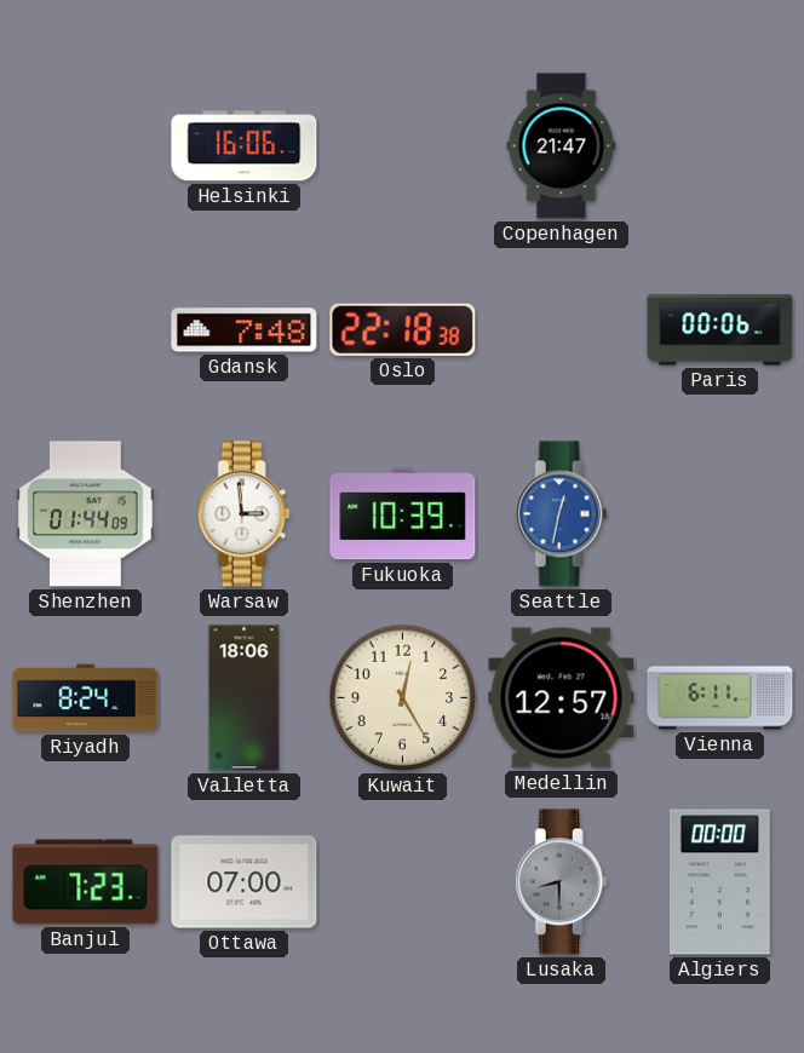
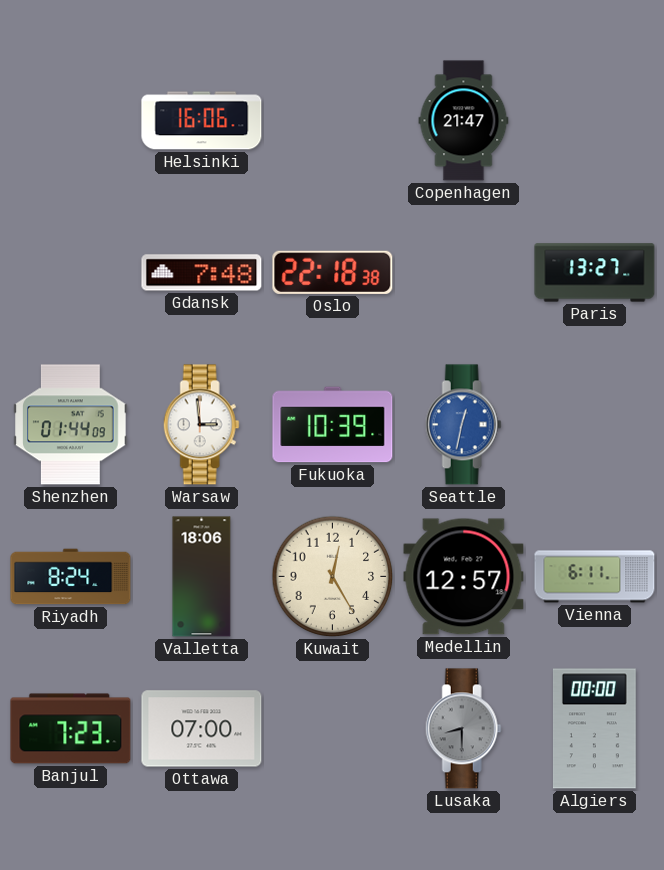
Paris: 00:06 -> 13:27
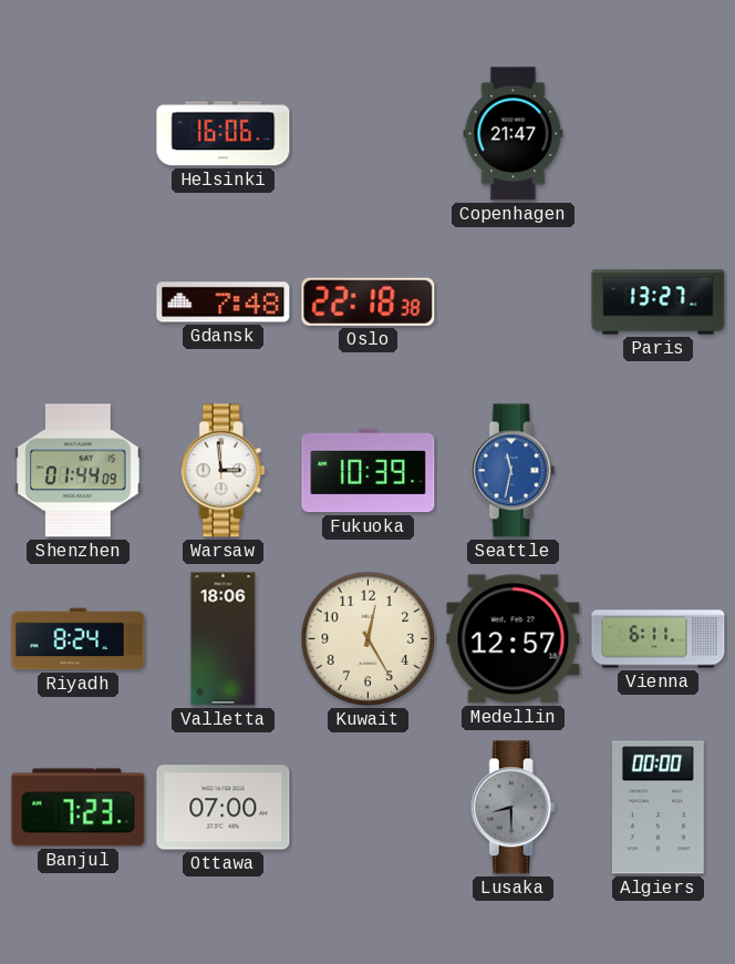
Seattle: 12:32 -> 11:32
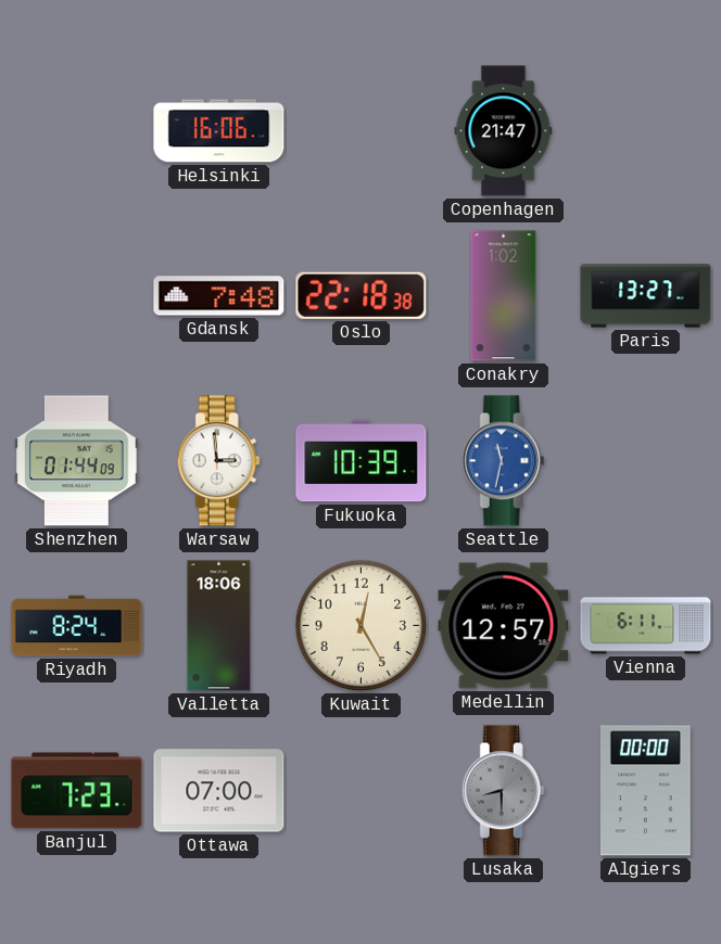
Conakry: none -> 1:02
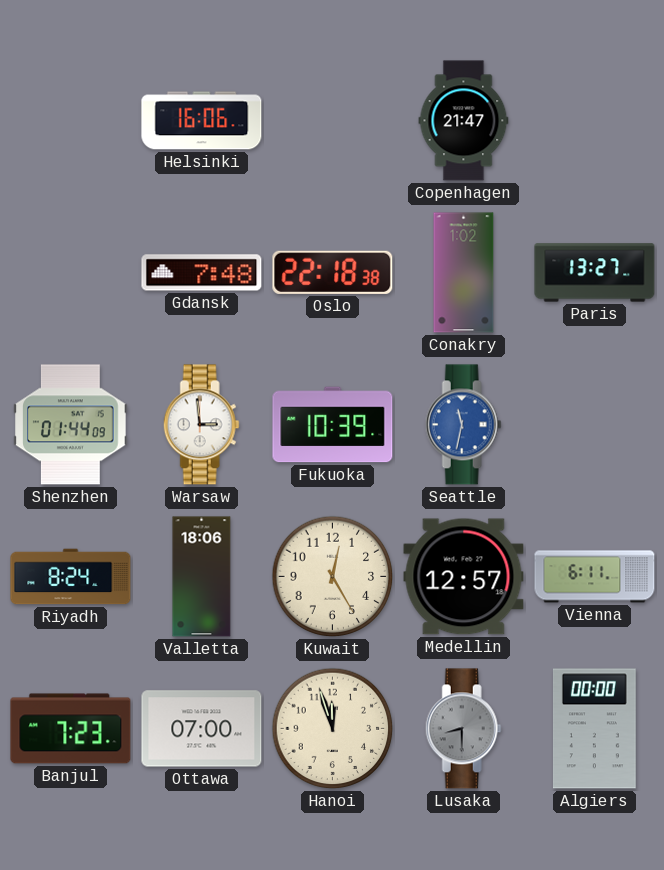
Hanoi: none -> 11:57
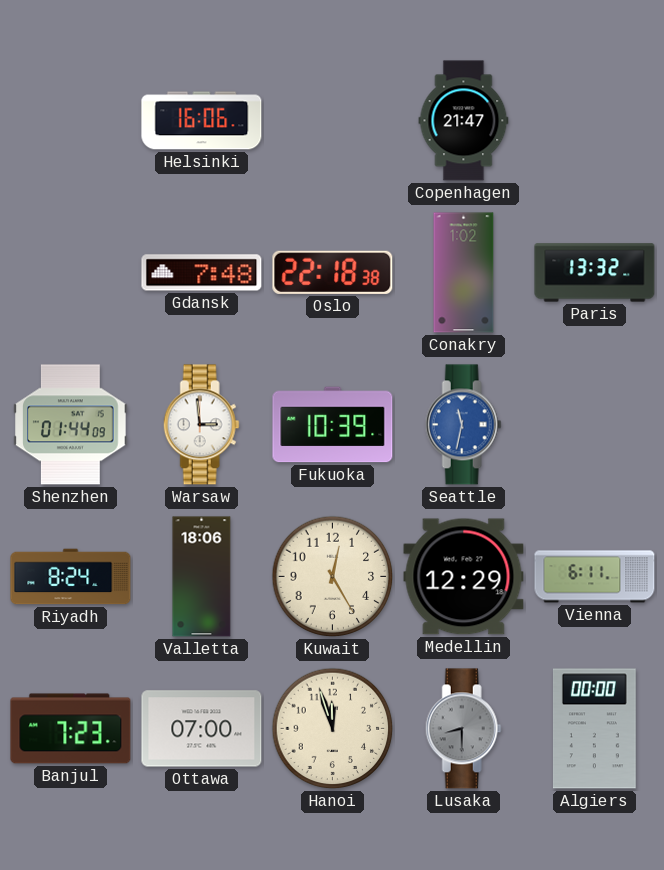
Paris: 13:27 -> 13:32
Medellin: 12:57 -> 12:29
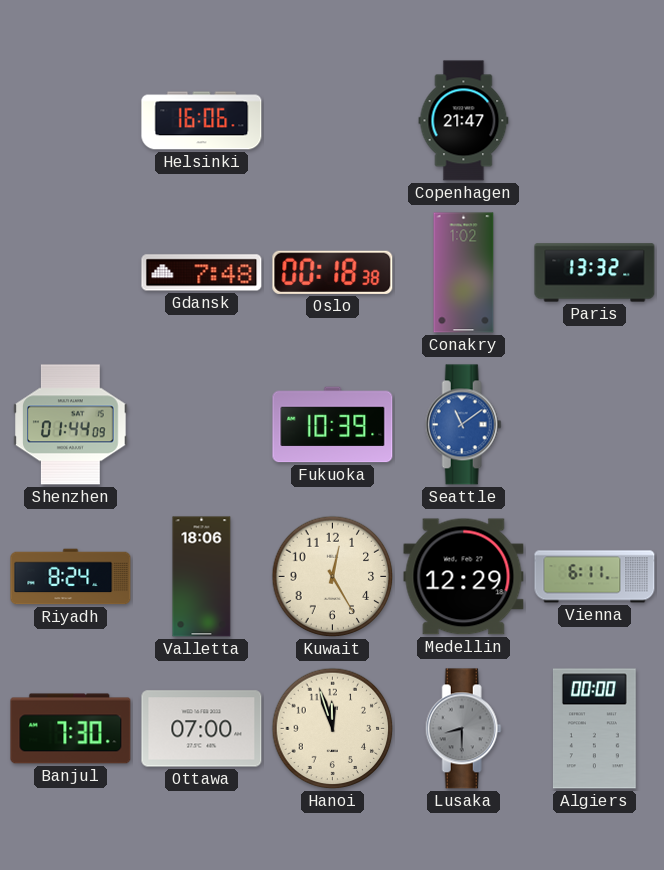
Oslo: 22:18 -> 00:18
Warsaw: 2:59 -> none
Seattle: 11:32 -> 11:09
Banjul: 7:23 -> 7:30
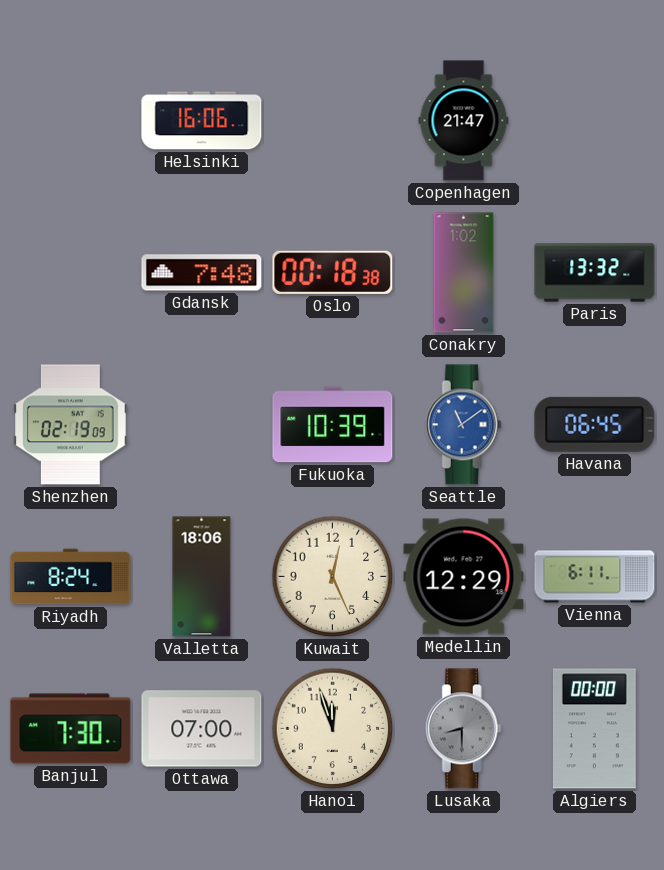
Shenzhen: 01:44 -> 02:19
Havana: none -> 06:45
Kuwait: 12:25 -> 12:26
